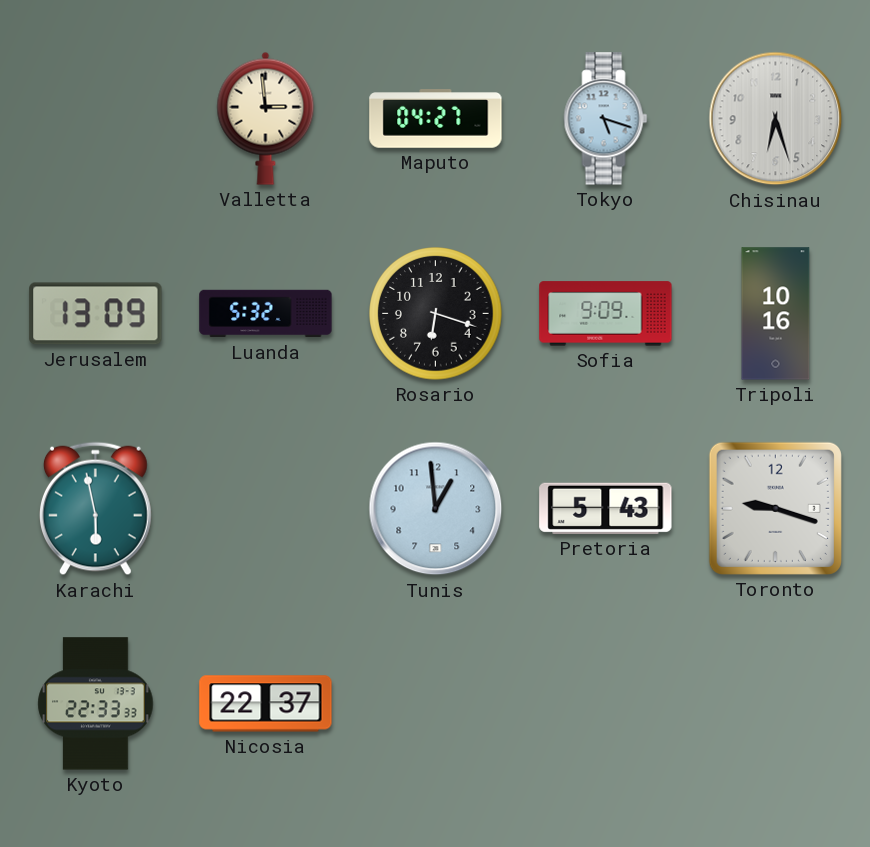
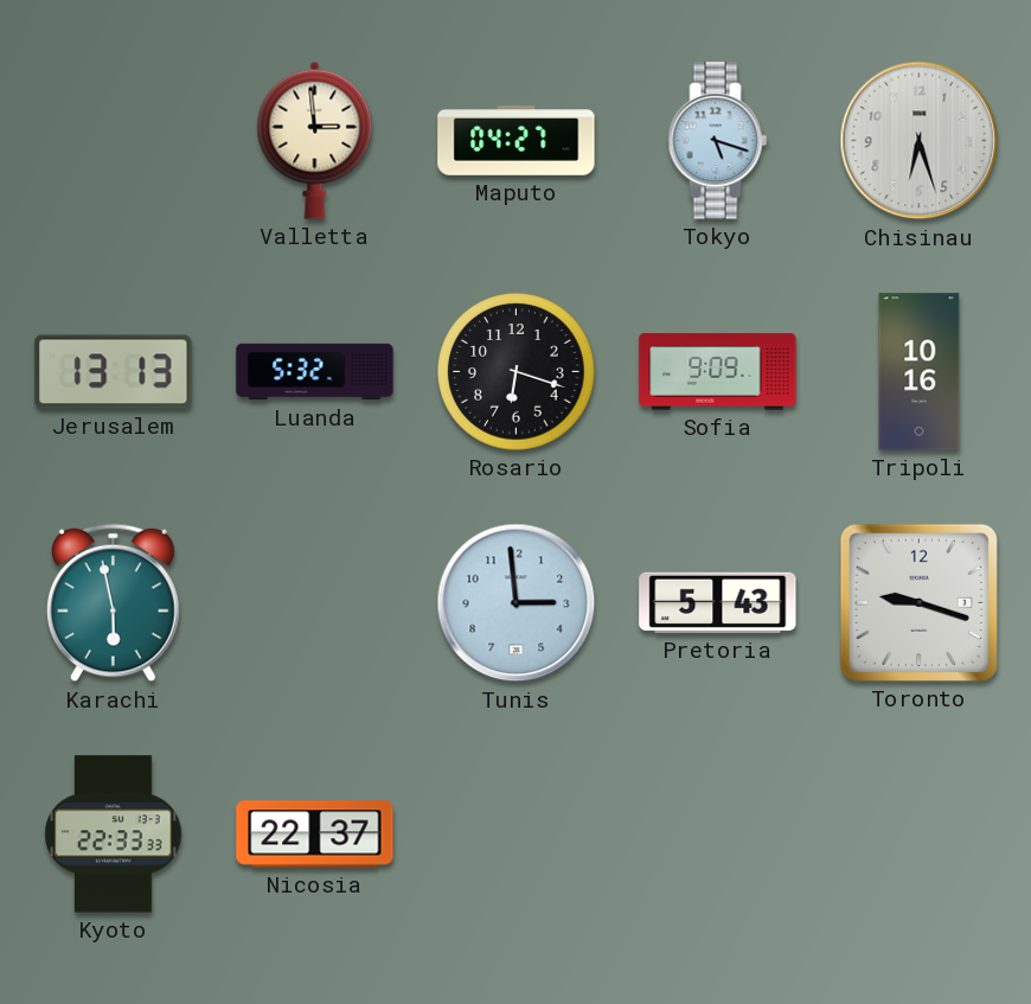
Jerusalem: 13:09 -> 13:13
Tunis: 12:59 -> 2:59
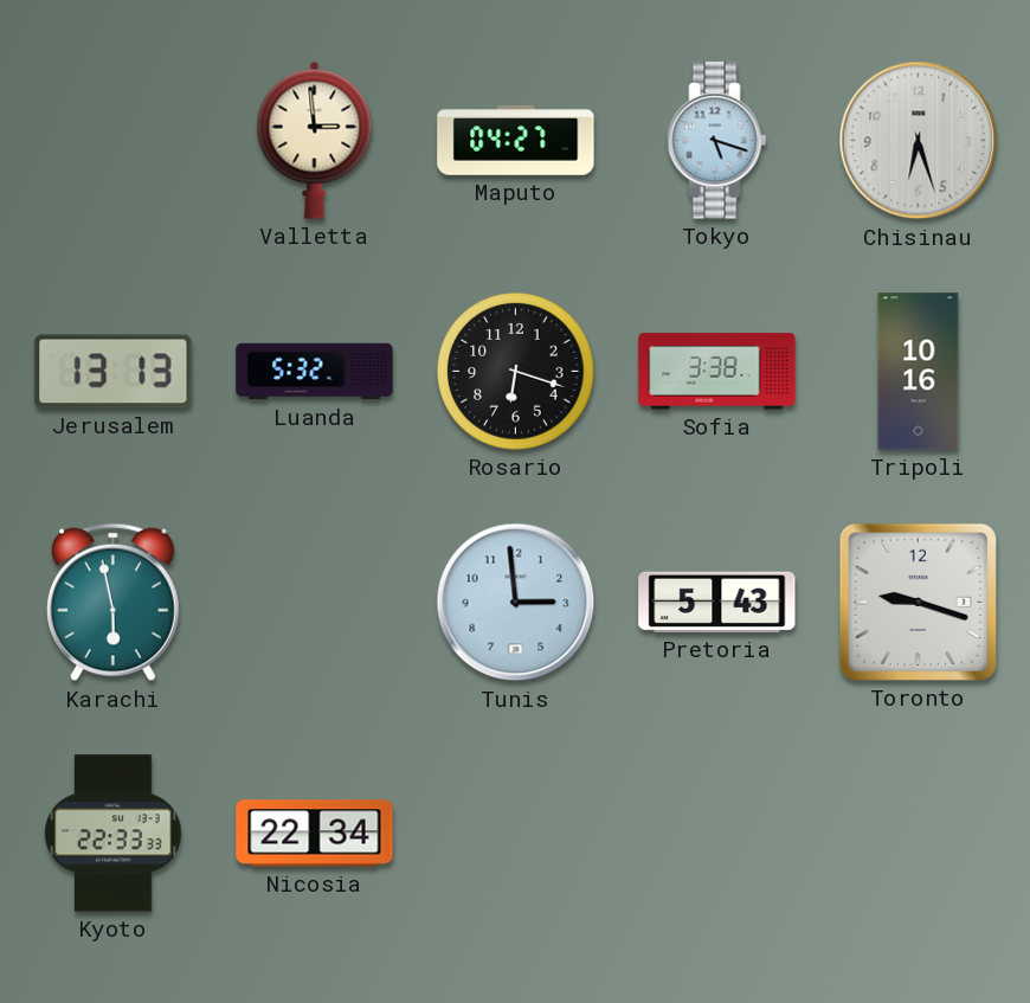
Sofia: 9:09 -> 3:38
Nicosia: 22:37 -> 22:34
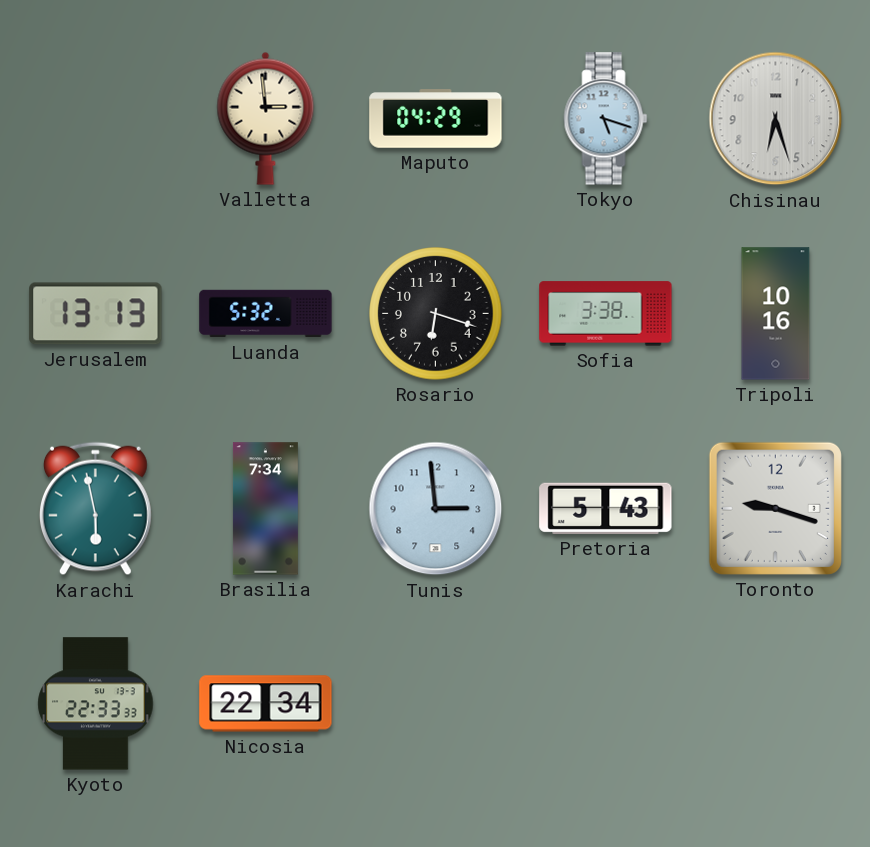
Maputo: 04:27 -> 04:29
Brasilia: none -> 7:34
